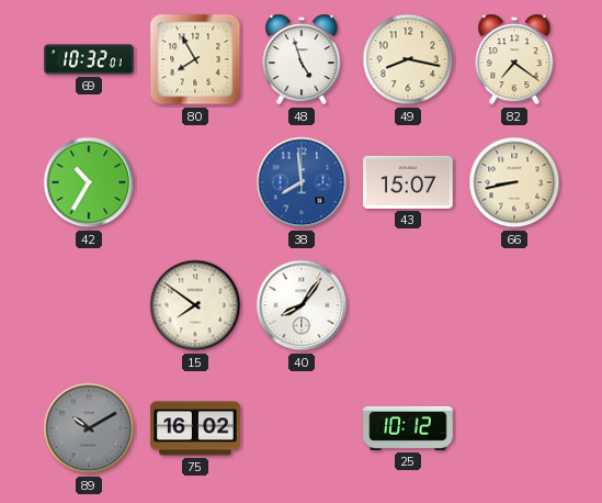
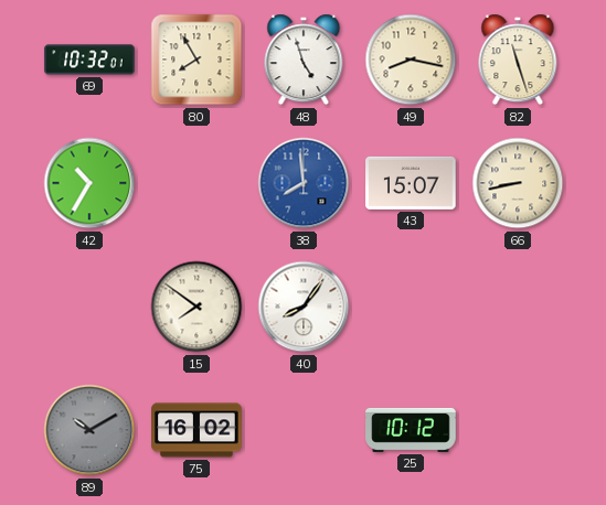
82: 7:21 -> 11:27
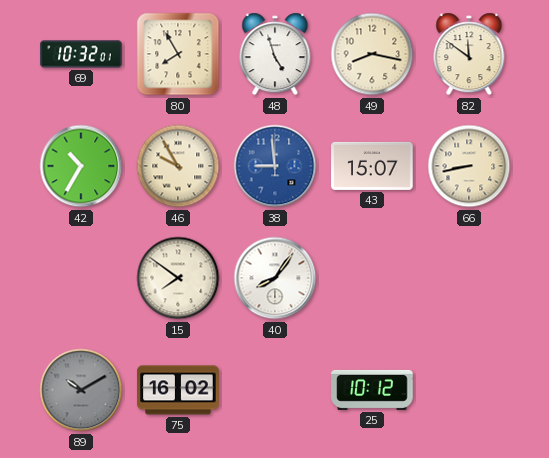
82: 11:27 -> 11:51
46: none -> 9:55
38: 7:59 -> 8:59
